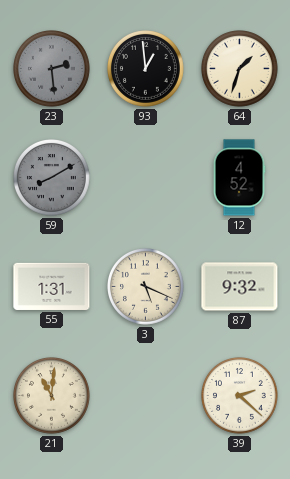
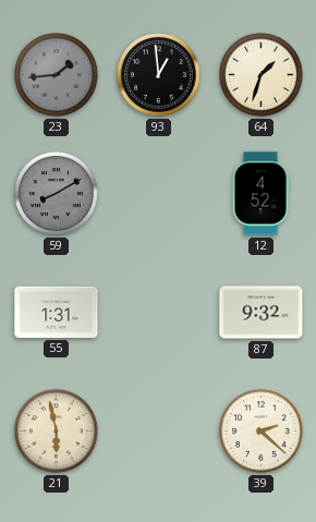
23: 2:29 -> 1:44
3: 5:19 -> none
21: 11:01 -> 5:58
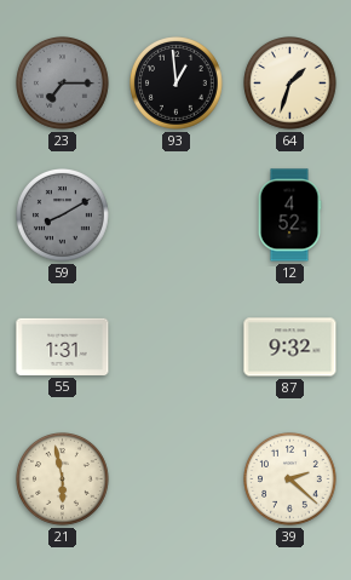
23: 1:44 -> 7:15
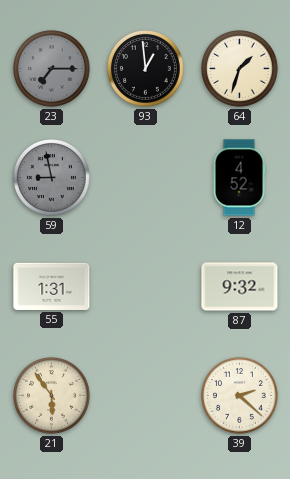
59: 8:10 -> 8:58
21: 5:58 -> 5:54
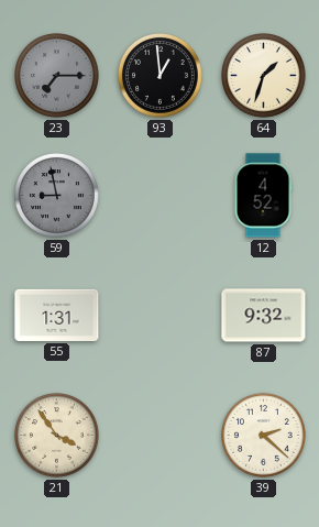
21: 5:54 -> 3:54
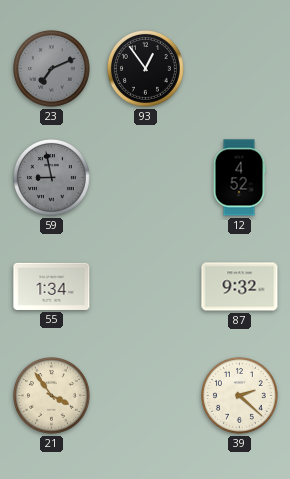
23: 7:15 -> 7:11
93: 12:59 -> 12:54
64: 1:33 -> none
55: 1:31 -> 1:34
